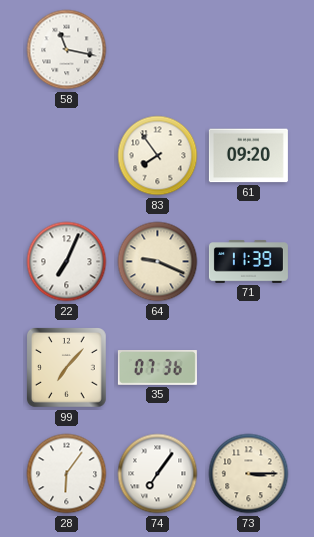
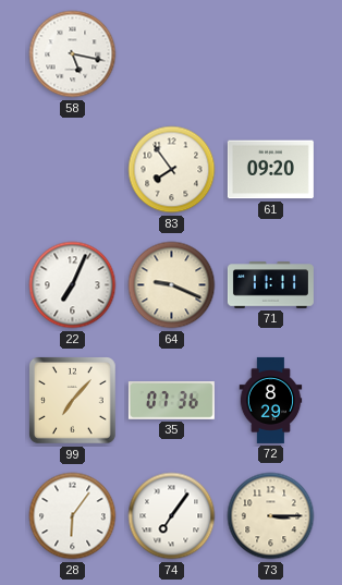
58: 11:17 -> 5:17
71: 11:39 -> 11:11
72: none -> 8:29
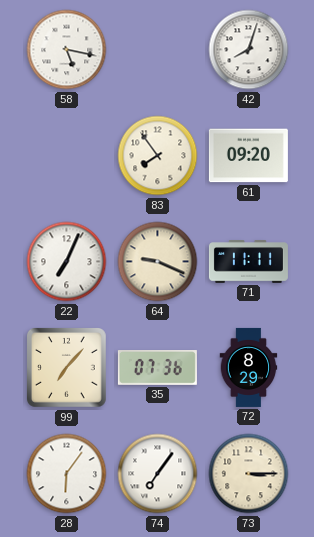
42: none -> 8:03
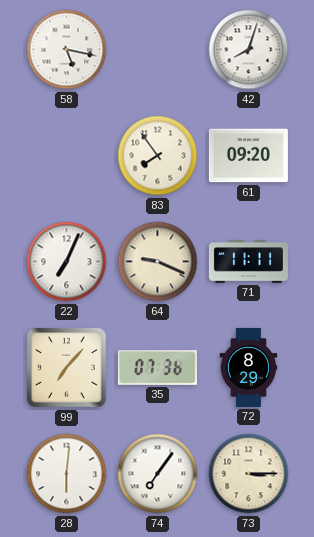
28: 6:06 -> 6:01
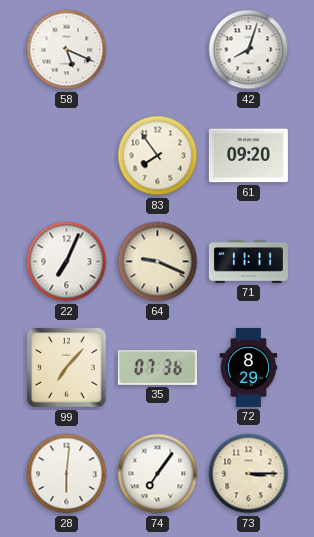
58: 5:17 -> 5:19
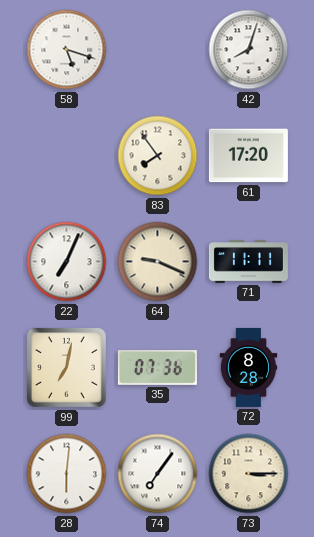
58: 5:19 -> 5:18
61: 09:20 -> 17:20
99: 7:07 -> 7:02
72: 8:29 -> 8:28
